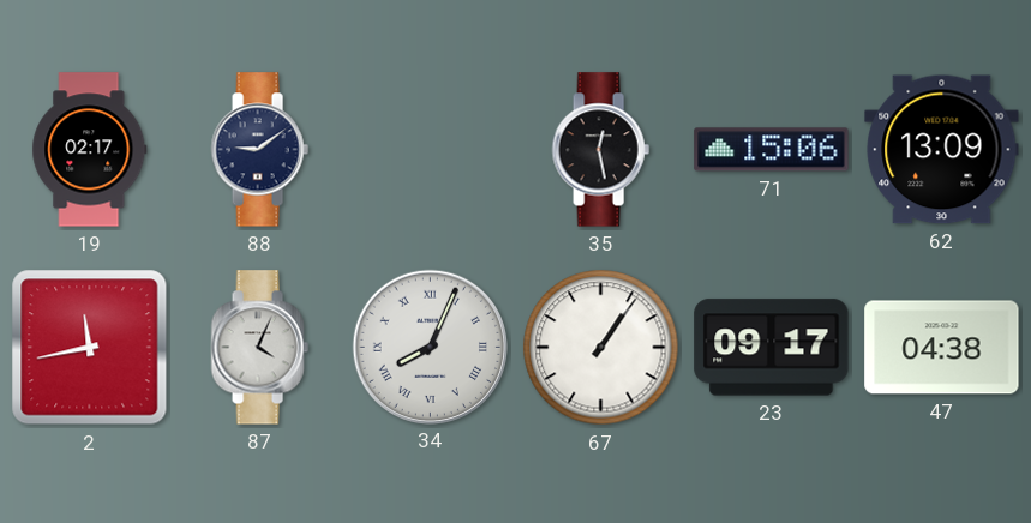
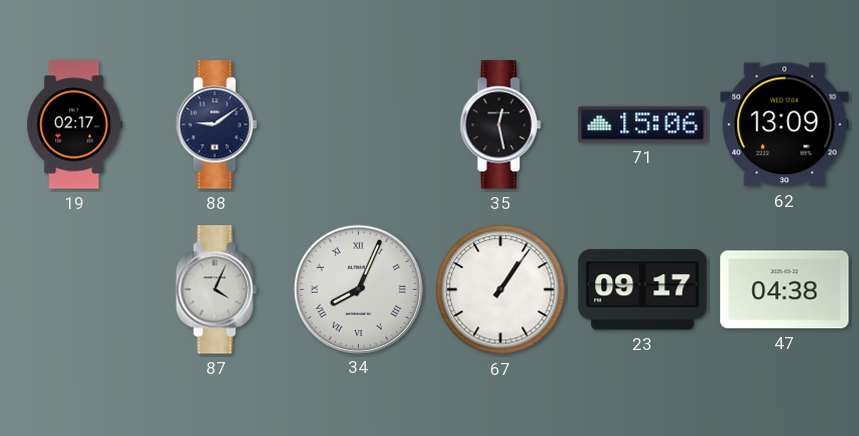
2: 11:43 -> none
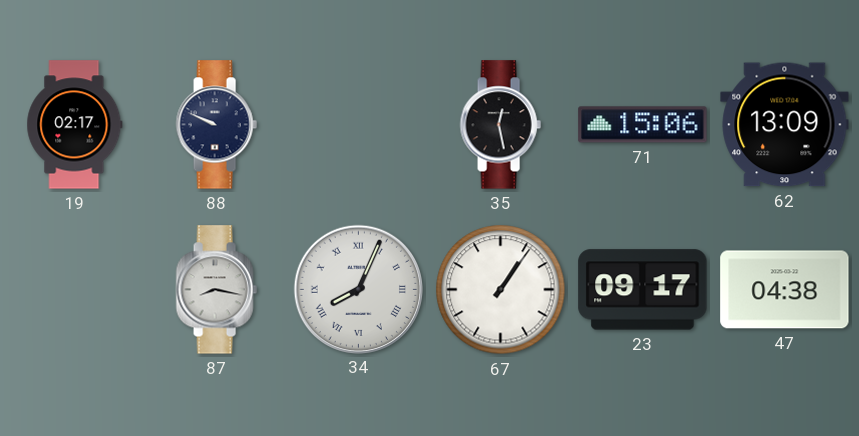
88: 9:09 -> 9:49
87: 4:04 -> 8:17
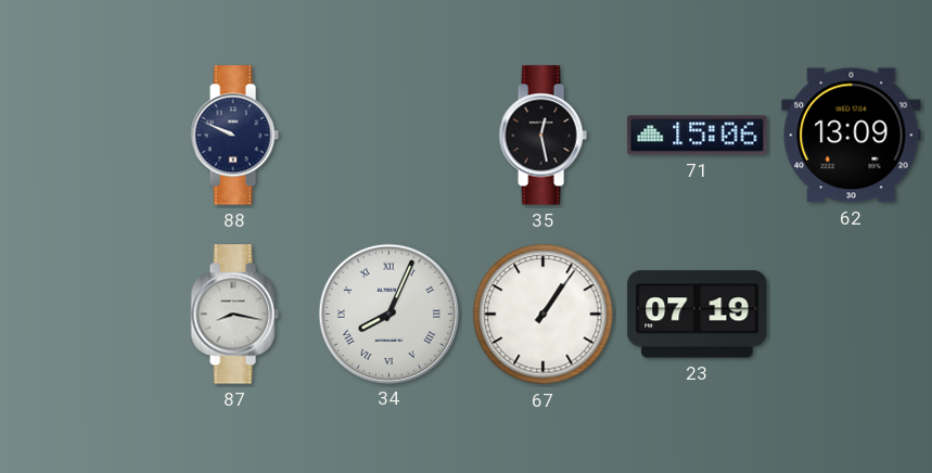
19: 02:17 -> none
23: 09:17 -> 07:19
47: 04:38 -> none
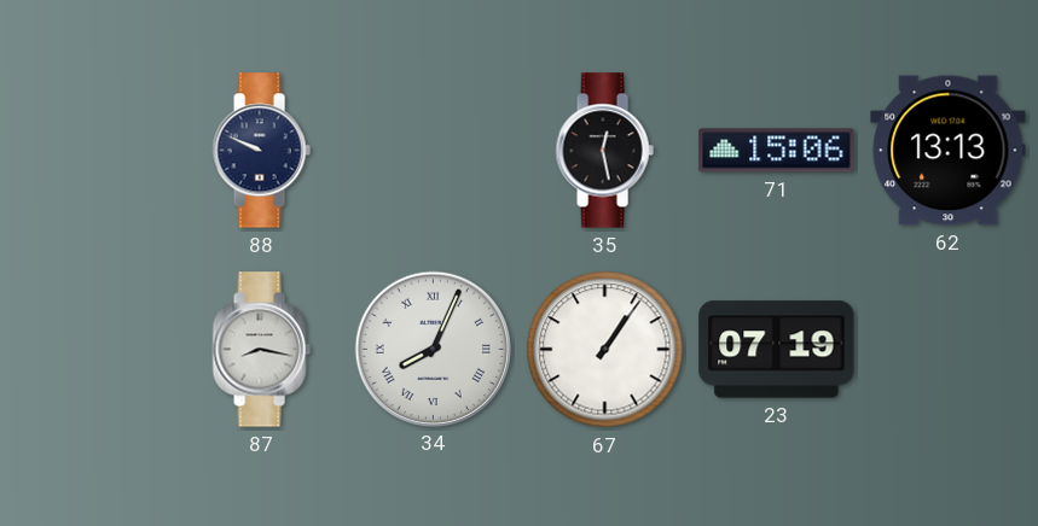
62: 13:09 -> 13:13
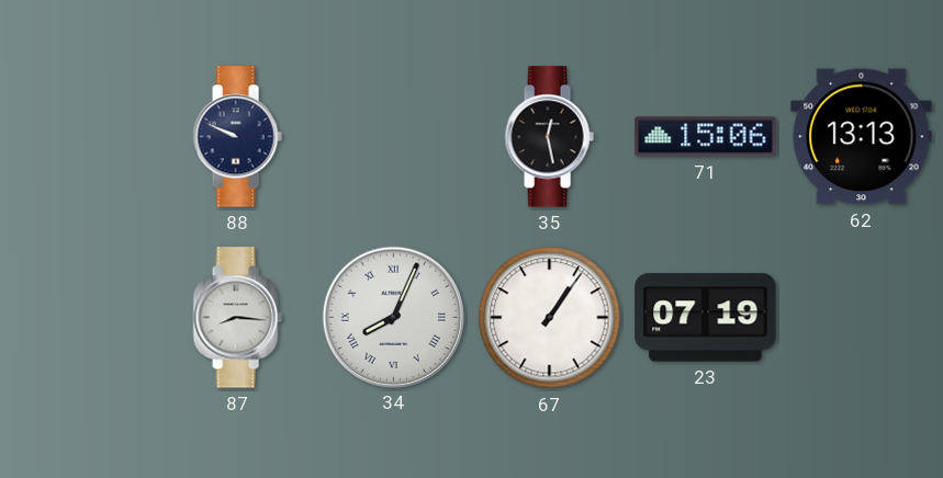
87: 8:17 -> 8:16
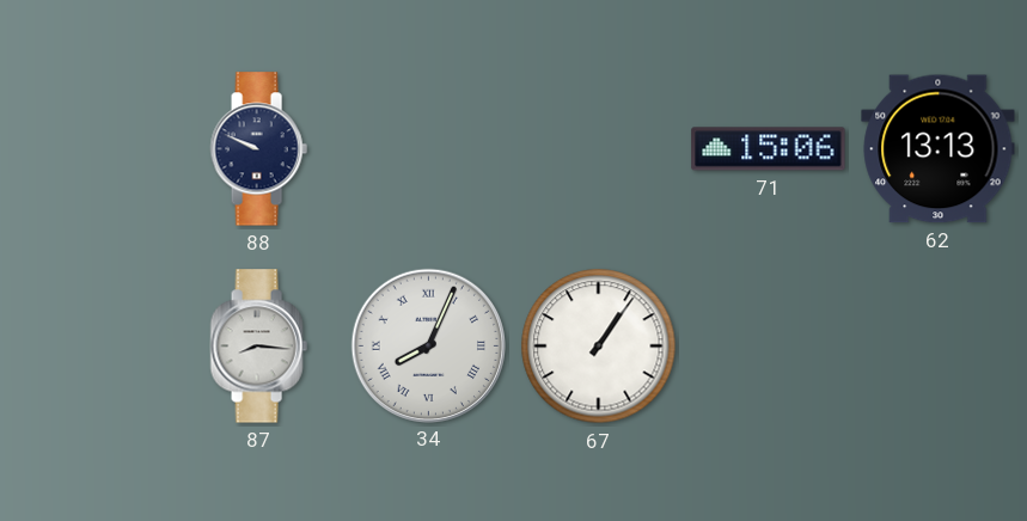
35: 12:28 -> none
23: 07:19 -> none
